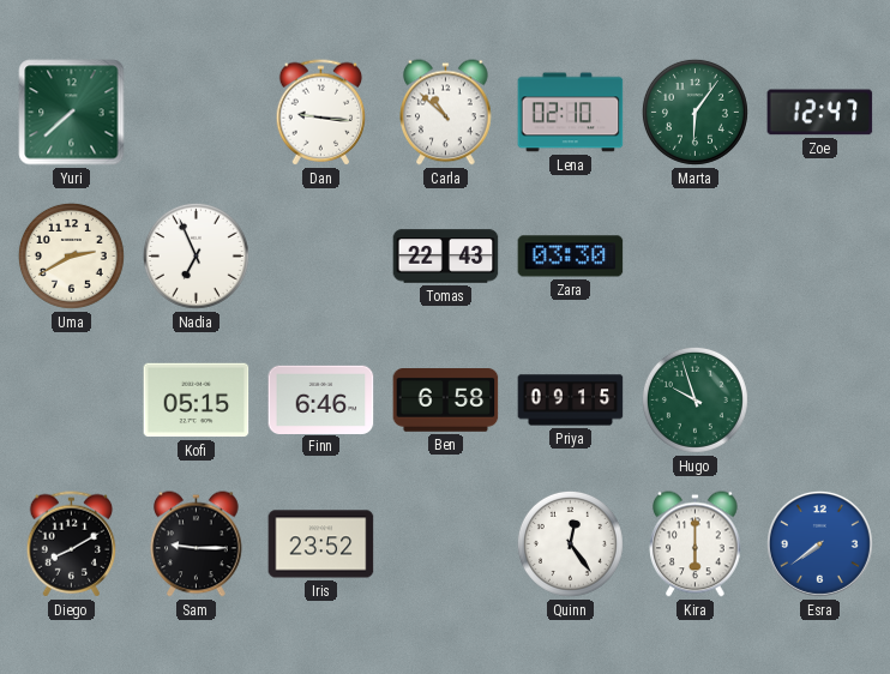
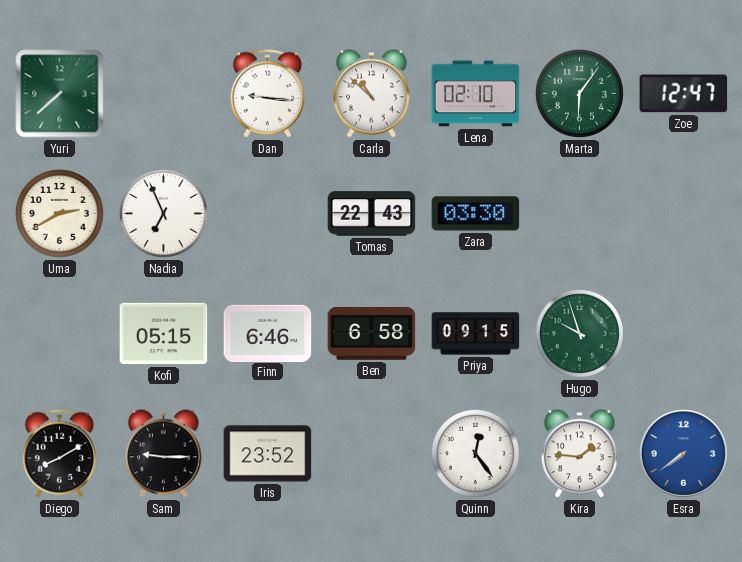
Kira: 6:00 -> 1:46
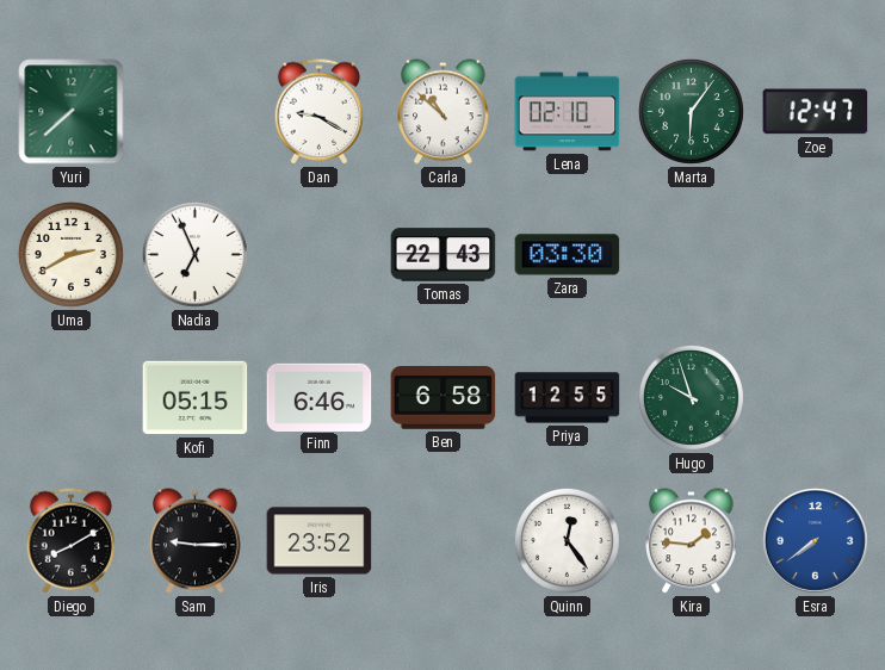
Dan: 9:16 -> 9:20
Priya: 09:15 -> 12:55
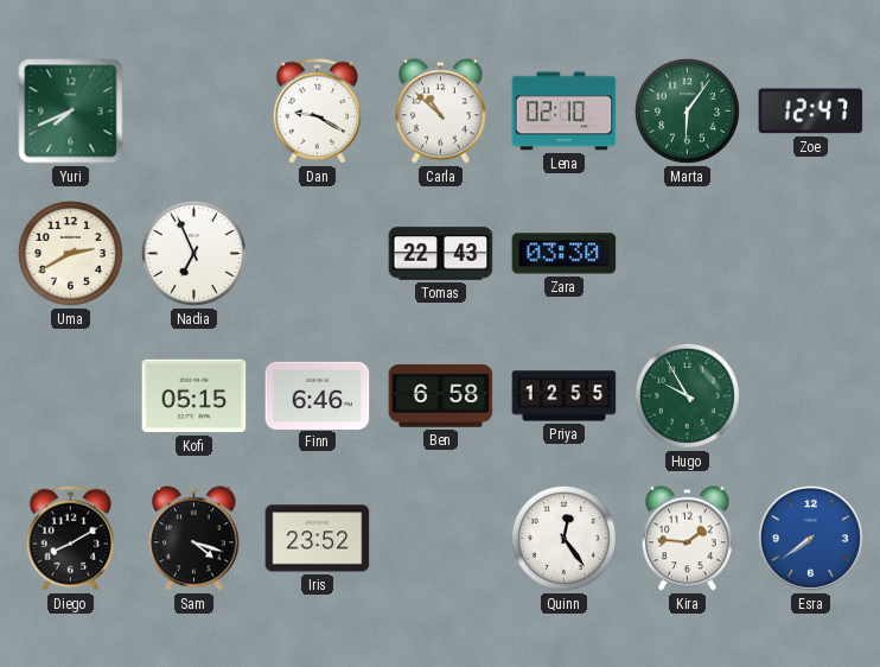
Yuri: 7:38 -> 7:41
Hugo: 9:57 -> 9:55
Sam: 9:15 -> 4:18
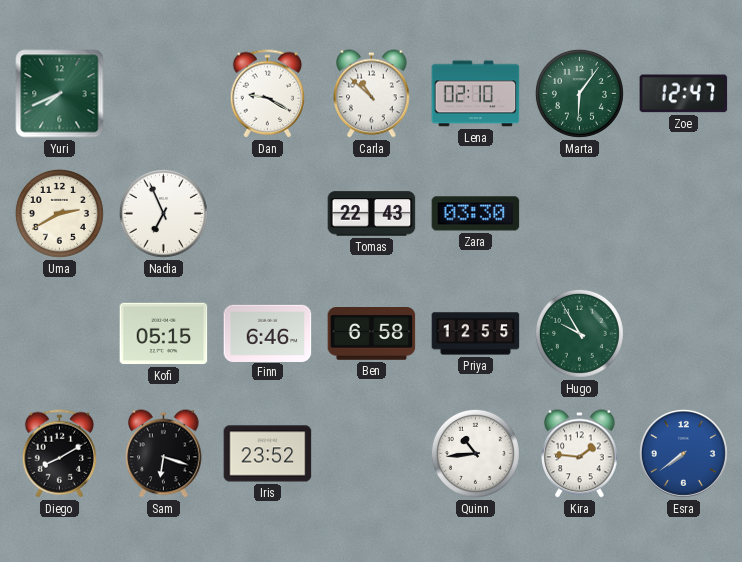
Sam: 4:18 -> 6:18
Quinn: 12:24 -> 10:44
